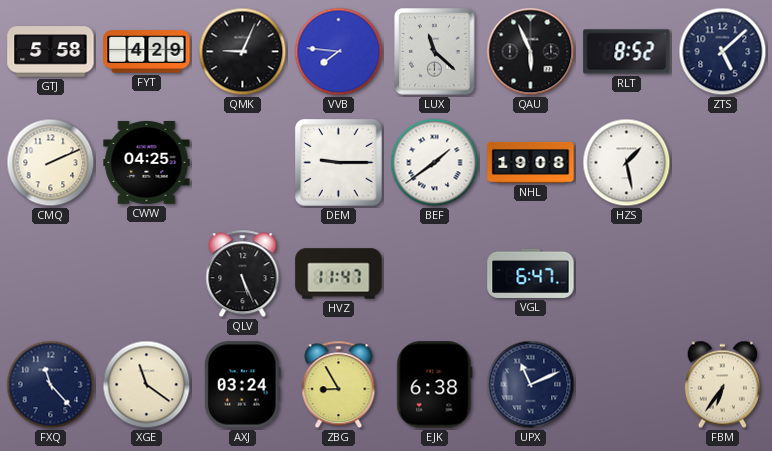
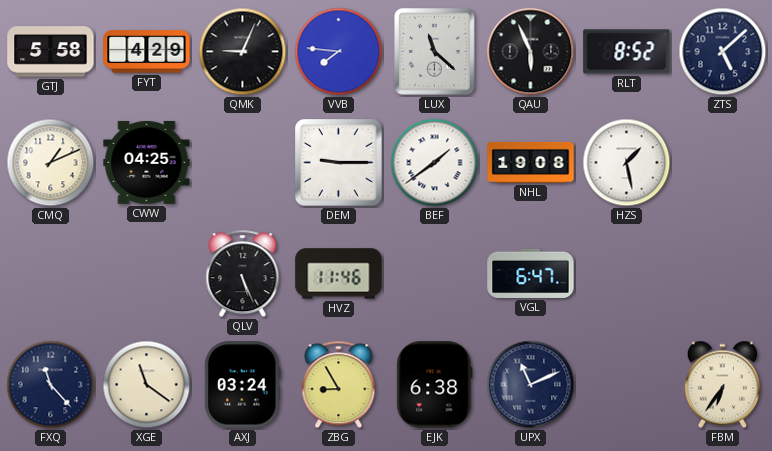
CMQ: 2:11 -> 1:11
HVZ: 11:47 -> 11:46
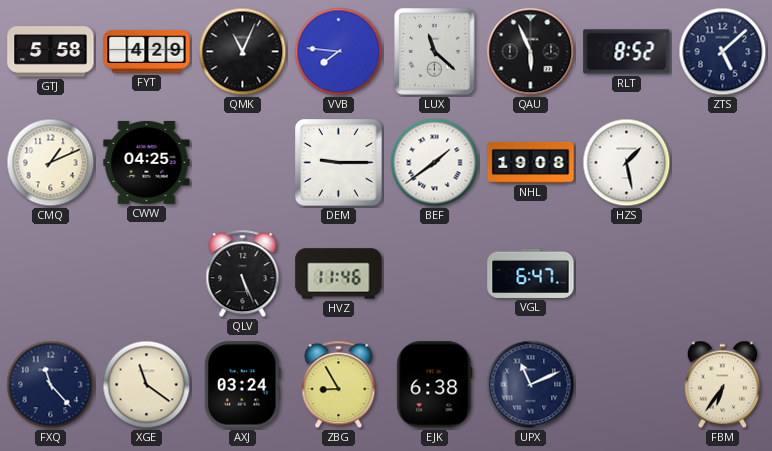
QMK: 9:04 -> 11:04
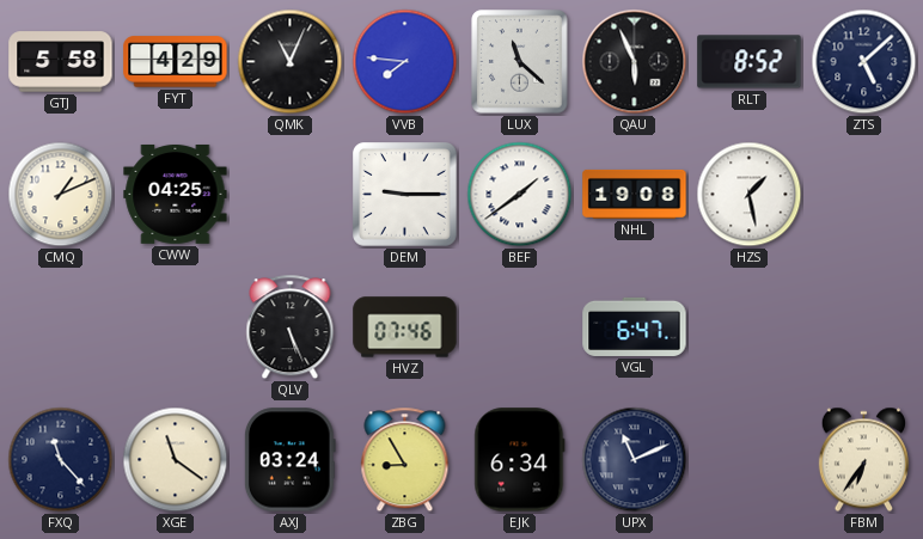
HVZ: 11:46 -> 07:46
EJK: 6:38 -> 6:34
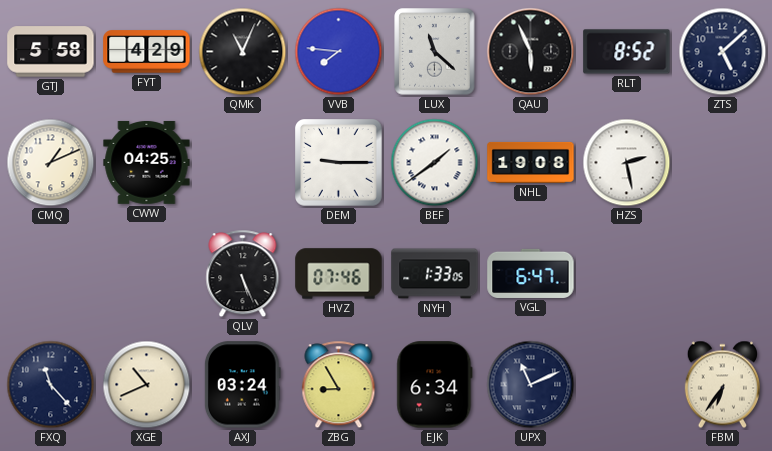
HZS: 1:28 -> 2:28
NYH: none -> 1:33
XGE: 11:21 -> 10:41
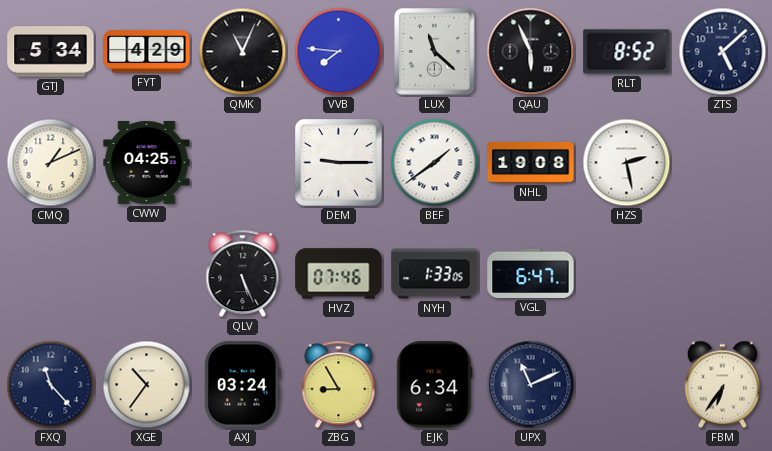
GTJ: 5:58 -> 5:34
XGE: 10:41 -> 10:36
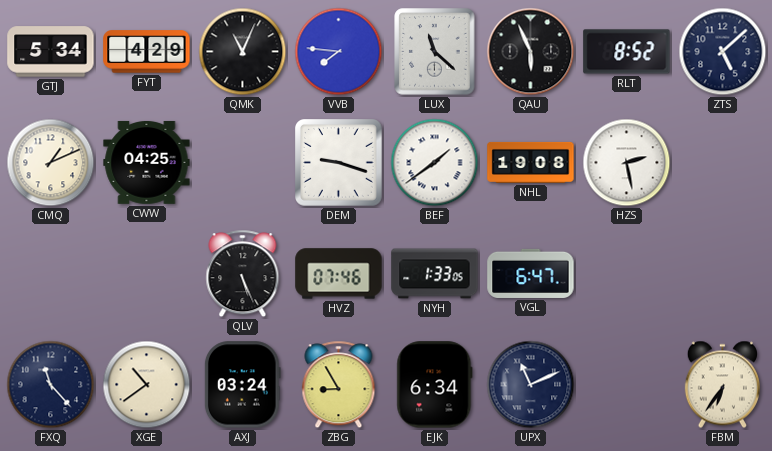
DEM: 9:15 -> 9:18
XGE: 10:36 -> 10:39
